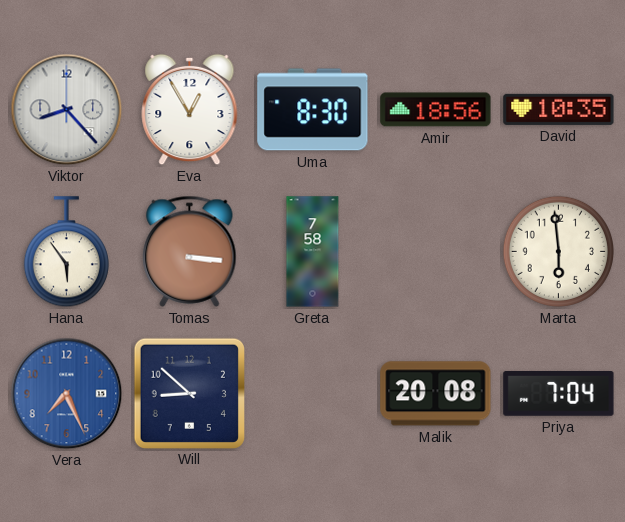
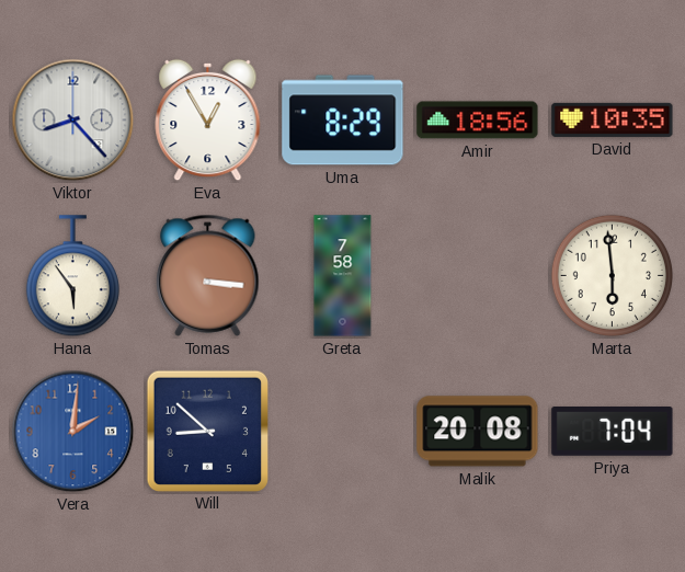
Uma: 8:30 -> 8:29
Vera: 7:26 -> 2:01
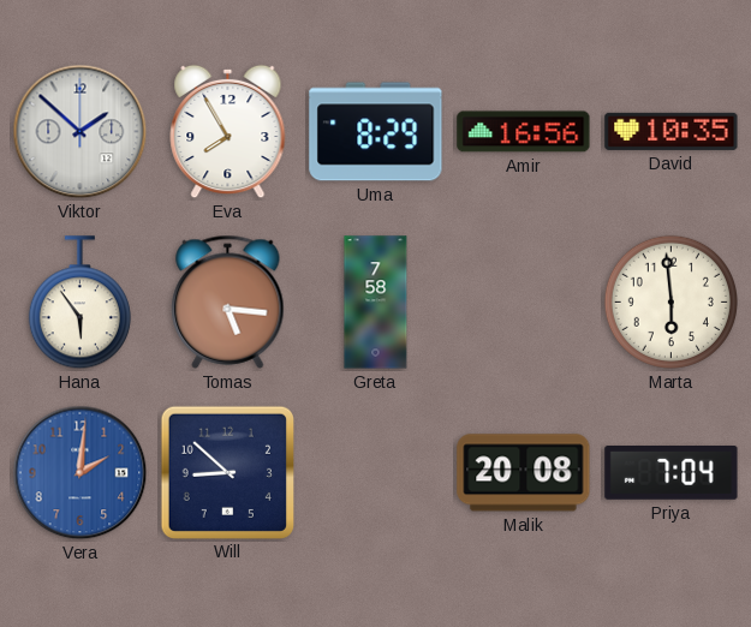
Viktor: 8:23 -> 1:52
Eva: 12:55 -> 7:55
Amir: 18:56 -> 16:56
Tomas: 3:16 -> 5:16
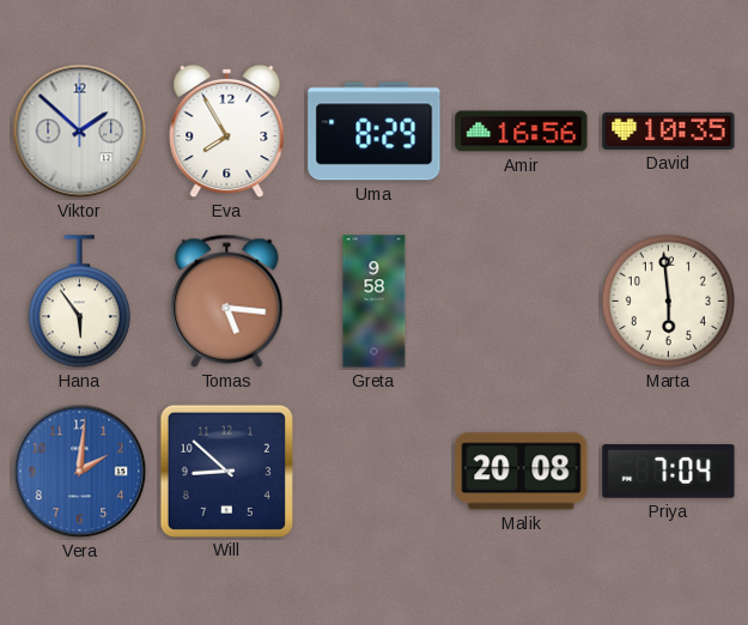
Greta: 7:58 -> 9:58
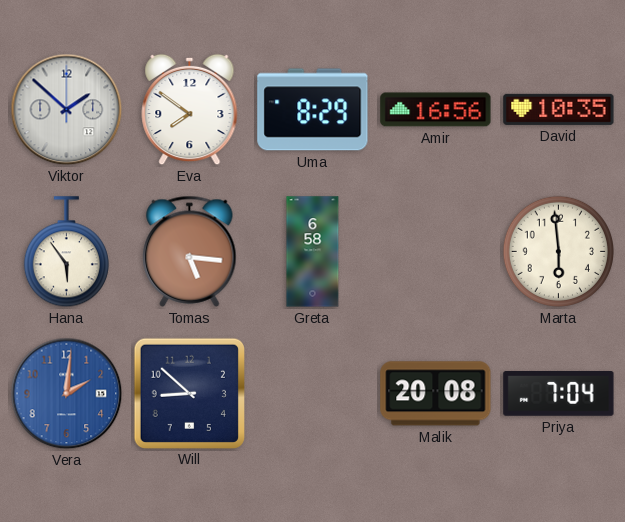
Eva: 7:55 -> 7:51
Greta: 9:58 -> 6:58
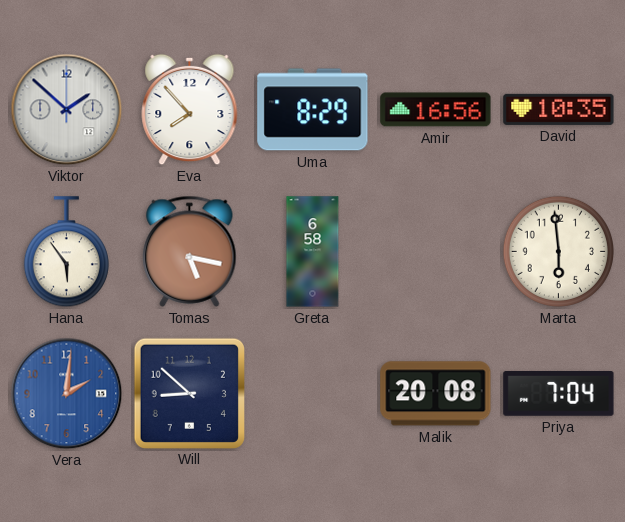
Eva: 7:51 -> 7:53
Tomas: 5:16 -> 5:17
